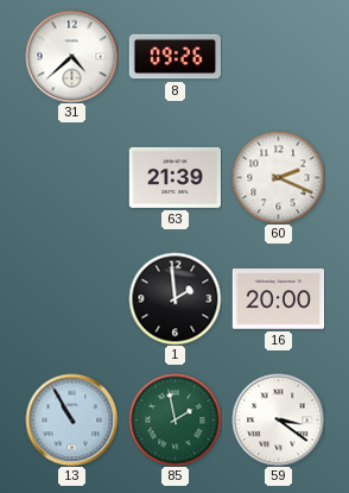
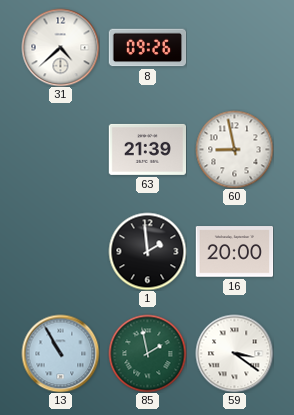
60: 2:19 -> 8:58
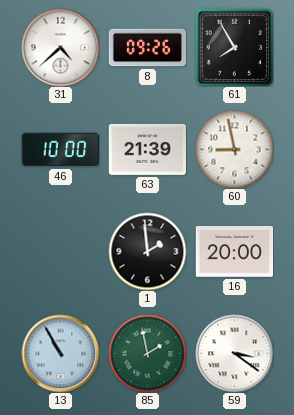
61: none -> 7:55
46: none -> 10:00
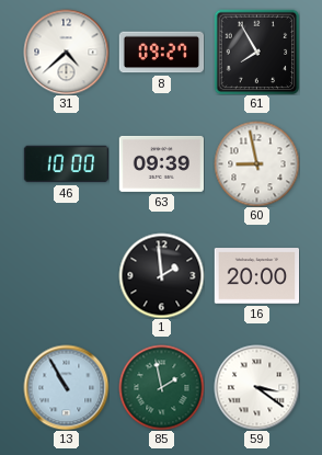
8: 09:26 -> 09:27
63: 21:39 -> 09:39
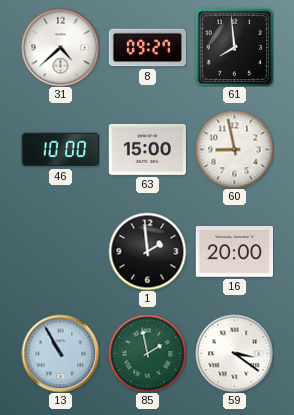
61: 7:55 -> 7:59
63: 09:39 -> 15:00
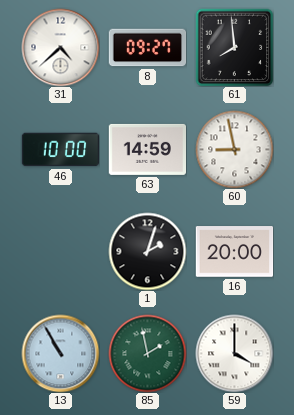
63: 15:00 -> 14:59
1: 1:59 -> 2:03
59: 3:21 -> 4:00
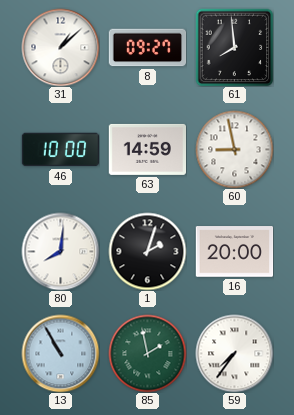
31: 4:38 -> 1:08
80: none -> 8:01
59: 4:00 -> 7:36
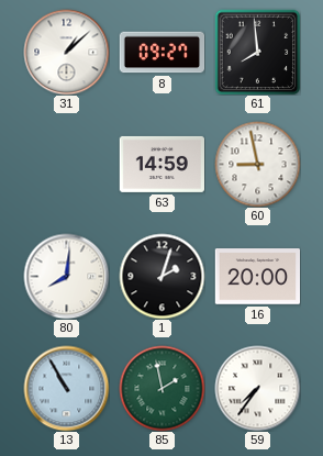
46: 10:00 -> none
